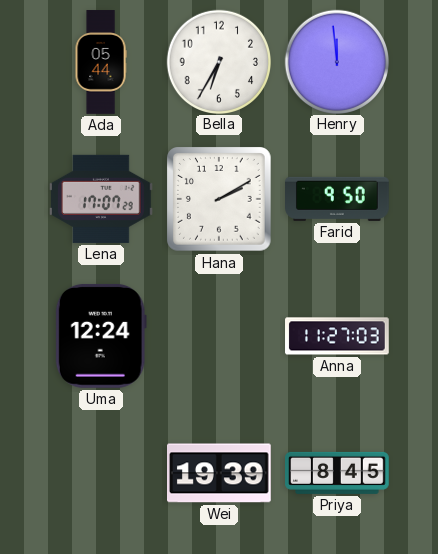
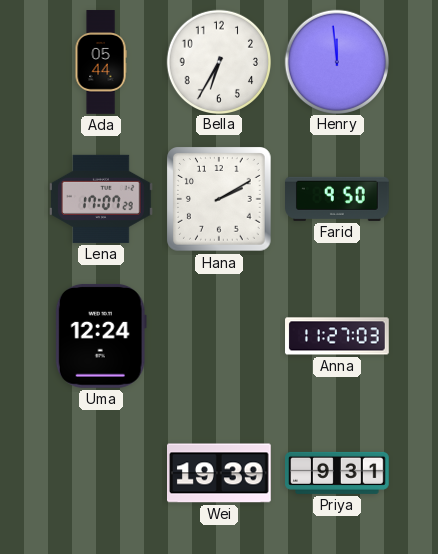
Priya: 8:45 -> 9:31
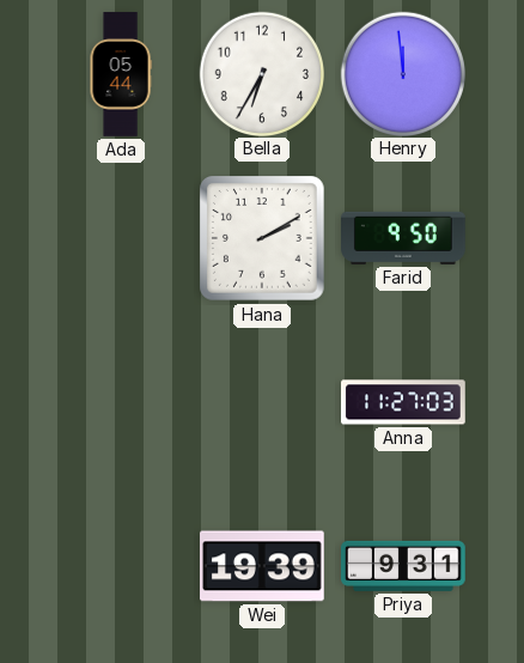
Lena: 17:07 -> none
Uma: 12:24 -> none
